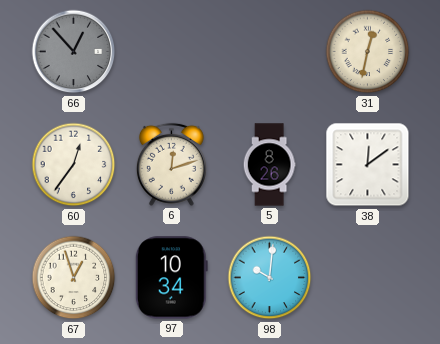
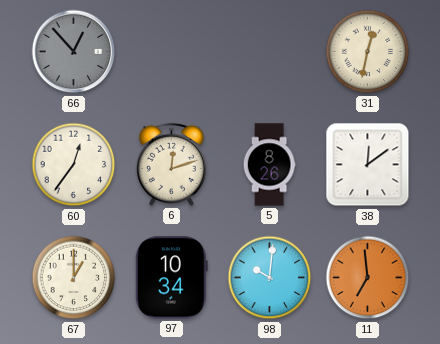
67: 12:57 -> 1:00
11: none -> 6:59
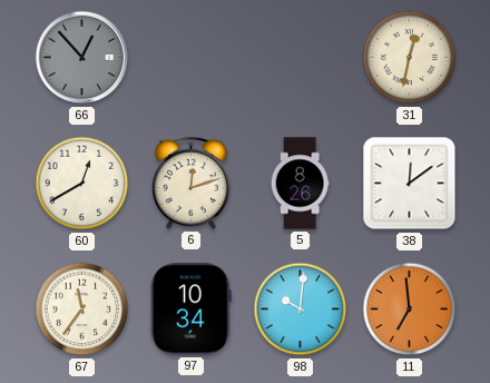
60: 12:36 -> 12:40
67: 1:00 -> 11:36
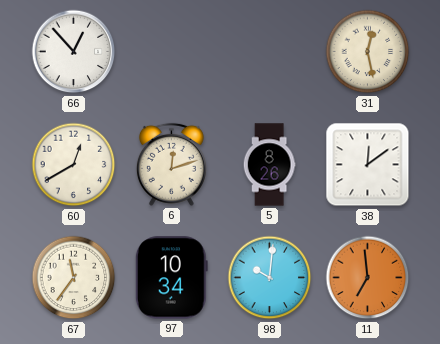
66 dial: grey -> white
31: 12:32 -> 12:28
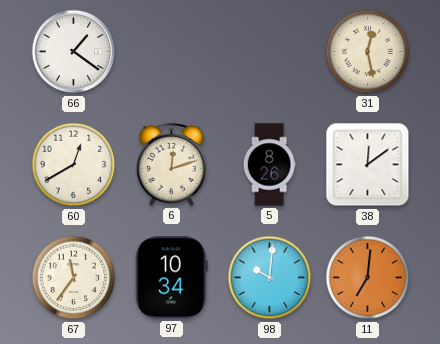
66: 12:53 -> 1:21
11: 6:59 -> 7:01
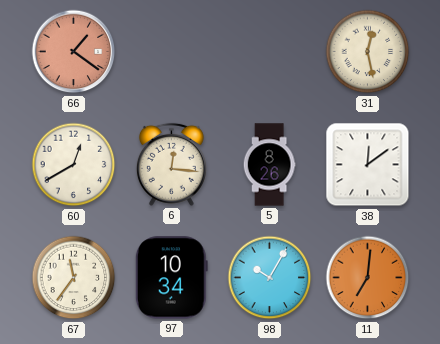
66 dial: white -> salmon
6: 12:12 -> 12:16
98: 10:01 -> 10:05
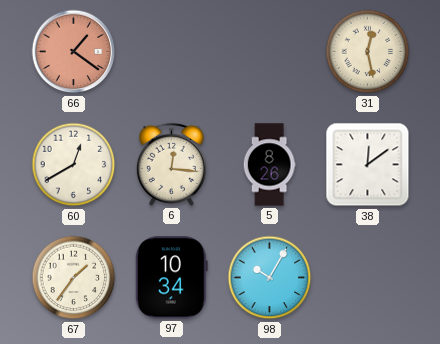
67: 11:36 -> 1:36
11: 7:01 -> none
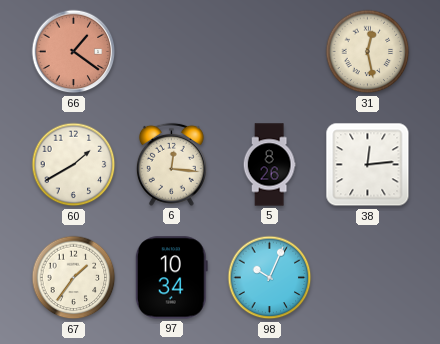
60: 12:40 -> 1:40
38: 12:09 -> 12:14
98: 10:05 -> 10:04
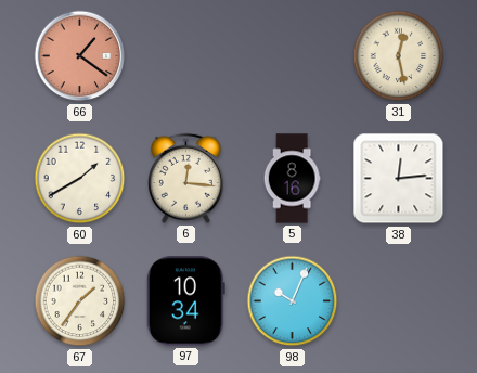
5: 8:26 -> 8:16
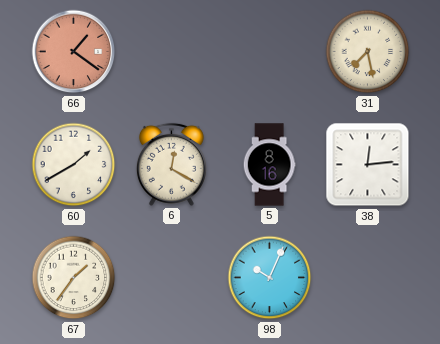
31: 12:28 -> 7:28
6: 12:16 -> 12:20
97: 10:34 -> none
